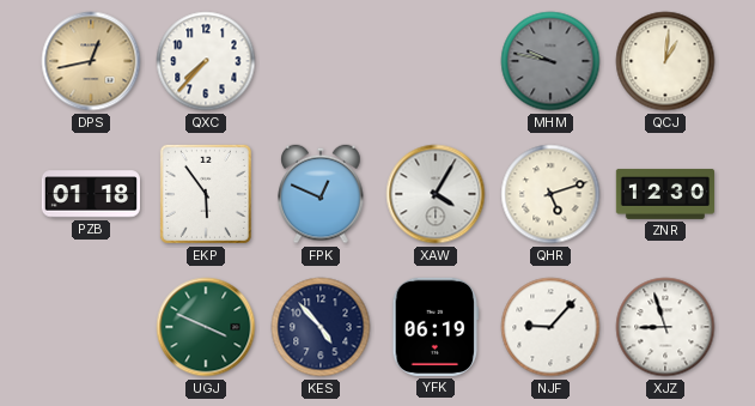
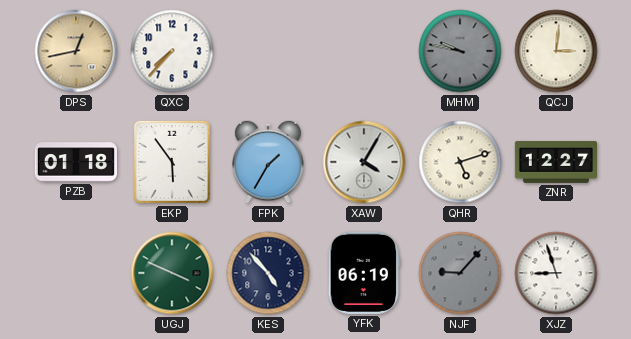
QCJ: 1:01 -> 3:01
FPK: 12:49 -> 1:35
ZNR: 12:30 -> 12:27
NJF dial: white -> grey
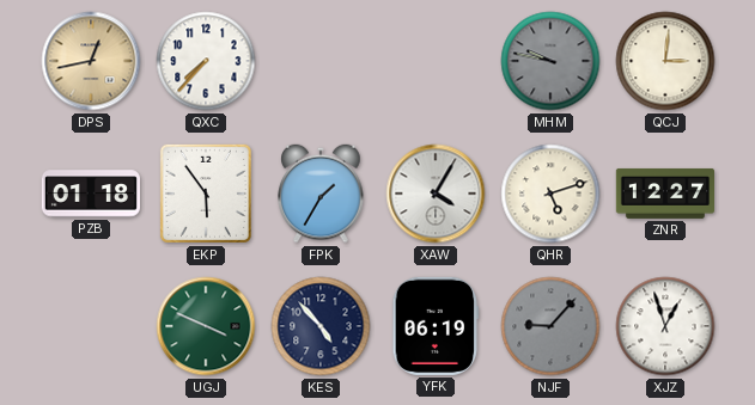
XJZ: 8:57 -> 12:57
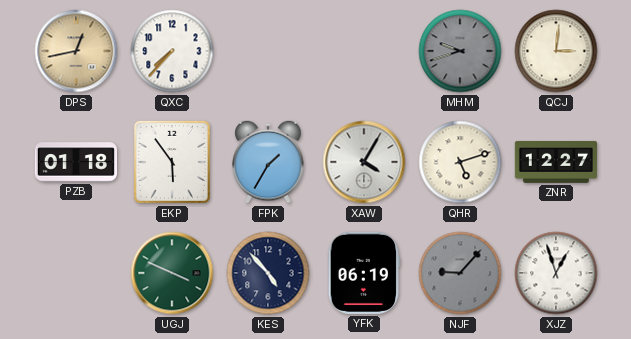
MHM: 9:47 -> 9:42
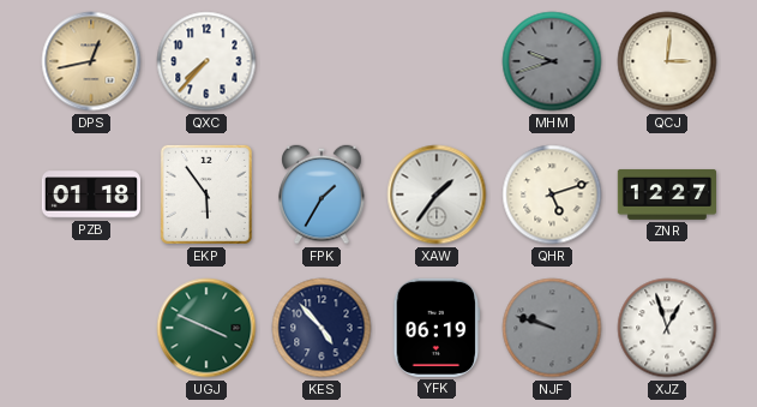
XAW: 4:05 -> 1:36
NJF: 9:07 -> 9:48
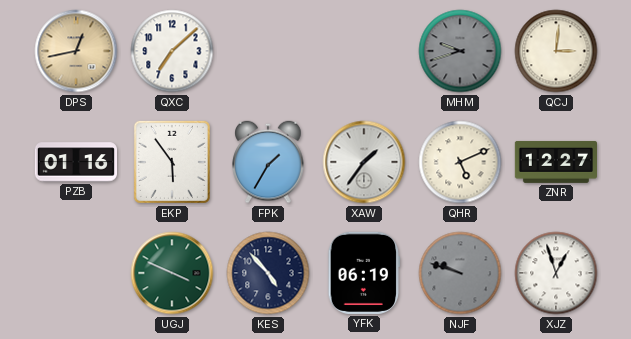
QXC: 7:37 -> 7:08
PZB: 01:18 -> 01:16
QHR: 5:12 -> 5:11
